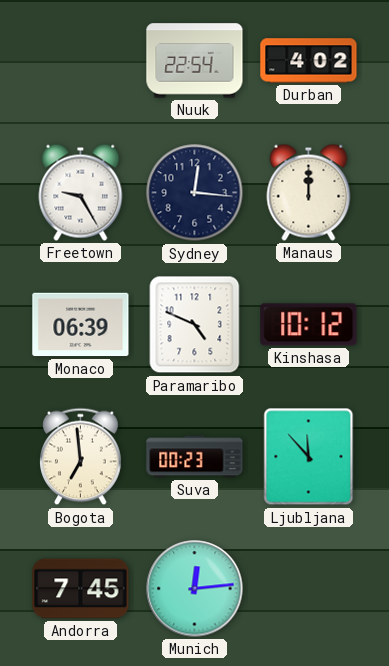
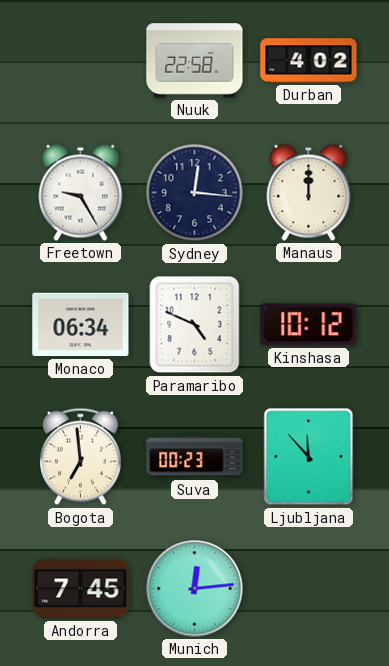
Nuuk: 22:54 -> 22:58
Monaco: 06:39 -> 06:34
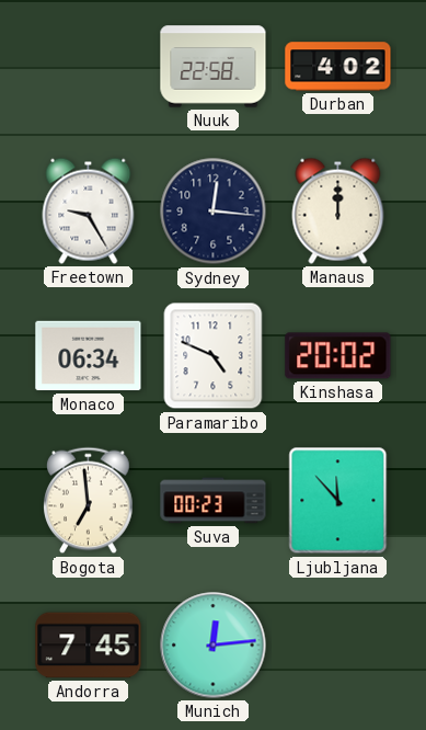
Kinshasa: 10:12 -> 20:02
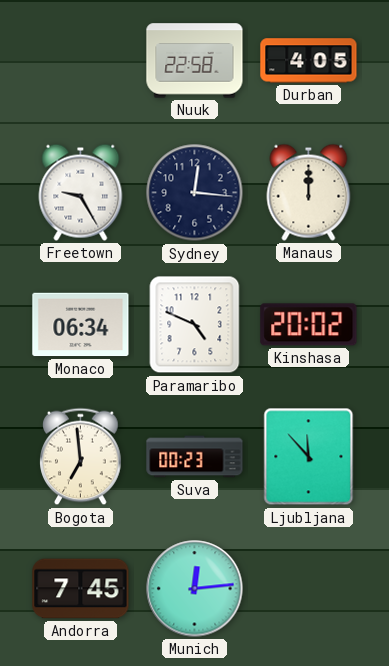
Durban: 4:02 -> 4:05
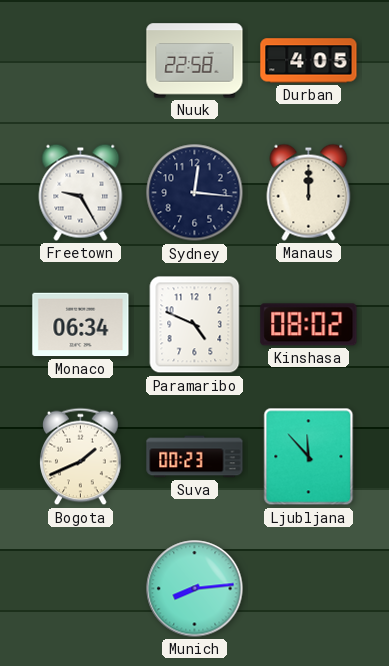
Kinshasa: 20:02 -> 08:02
Bogota: 6:59 -> 1:41
Andorra: 7:45 -> none
Munich: 12:14 -> 8:14
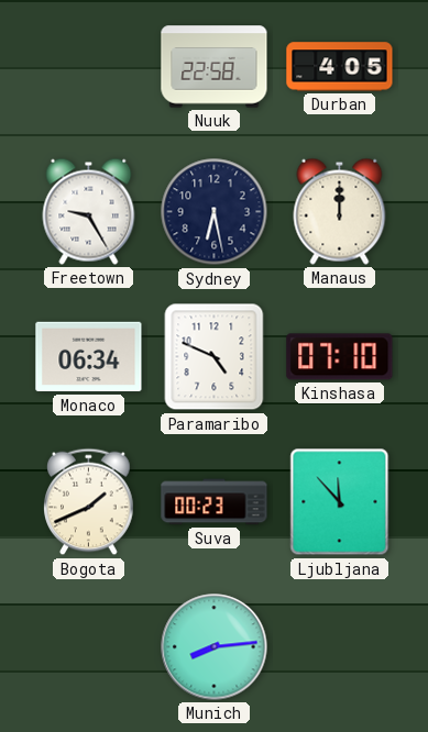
Sydney: 12:16 -> 6:28
Kinshasa: 08:02 -> 07:10
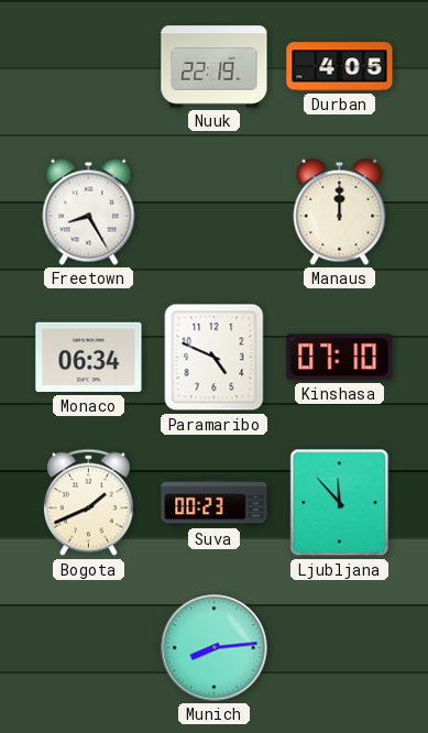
Nuuk: 22:58 -> 22:19
Freetown: 9:25 -> 8:25
Sydney: 6:28 -> none
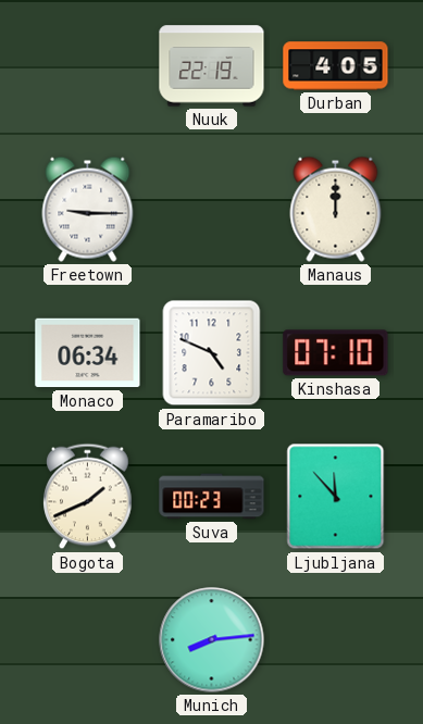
Freetown: 8:25 -> 9:15
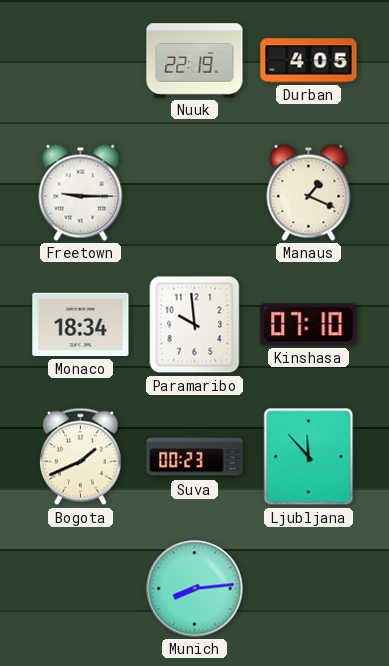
Manaus: 12:00 -> 1:19
Monaco: 06:34 -> 18:34
Paramaribo: 4:49 -> 9:59
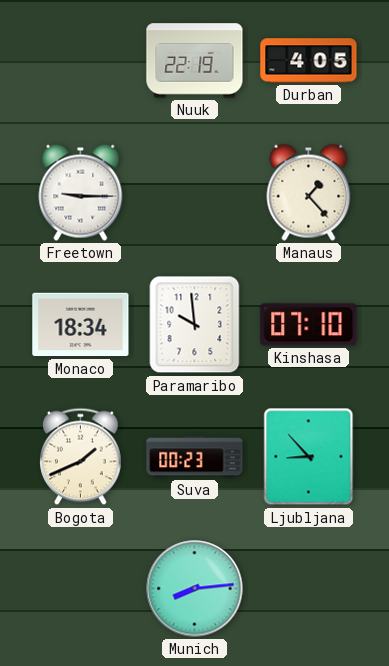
Manaus: 1:19 -> 1:23
Ljubljana: 11:53 -> 8:53
